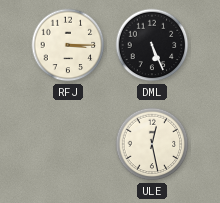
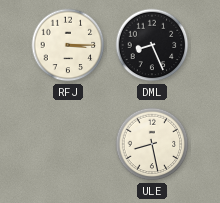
DML: 5:26 -> 8:26
ULE: 12:28 -> 8:28
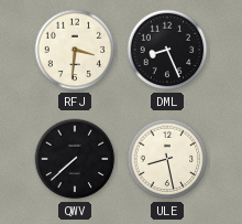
RFJ: 3:15 -> 3:31
QWV: none -> 7:38
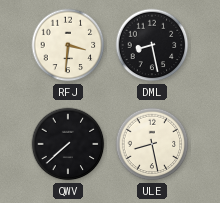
DML: 8:26 -> 8:28
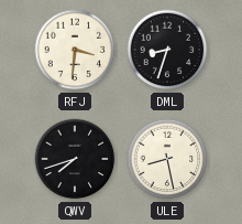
DML: 8:28 -> 8:33
QWV: 7:38 -> 7:42
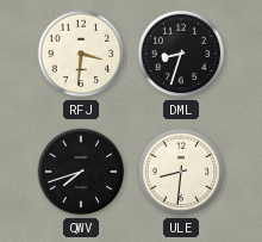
ULE: 8:28 -> 8:31
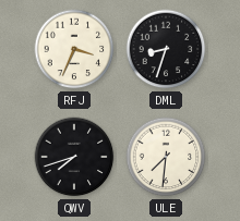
RFJ: 3:31 -> 3:34
ULE: 8:31 -> 7:31
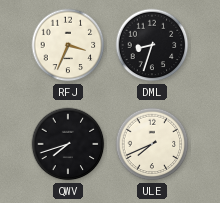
ULE: 7:31 -> 7:41
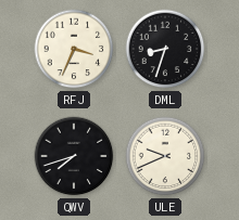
ULE: 7:41 -> 9:41
